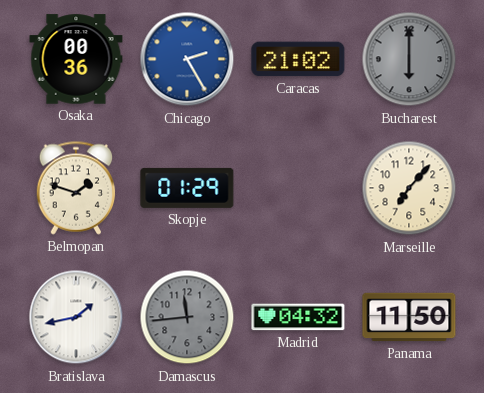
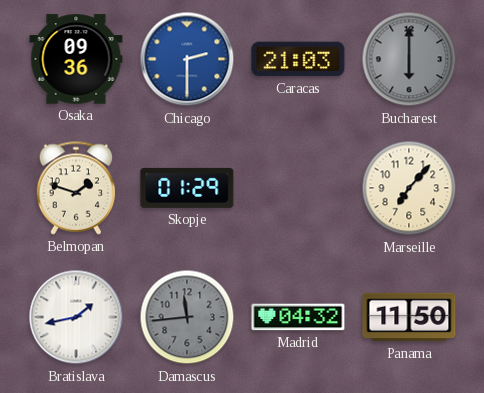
Osaka: 00:36 -> 09:36
Chicago: 2:25 -> 2:30
Caracas: 21:02 -> 21:03
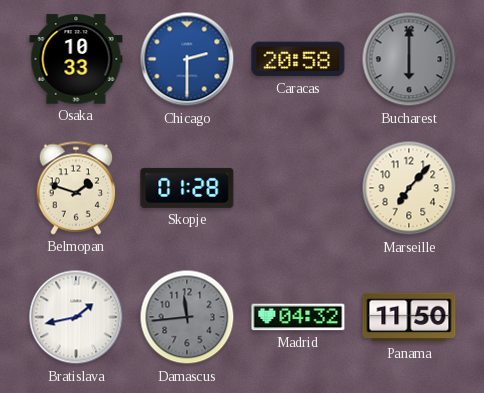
Osaka: 09:36 -> 10:33
Caracas: 21:03 -> 20:58
Skopje: 01:29 -> 01:28
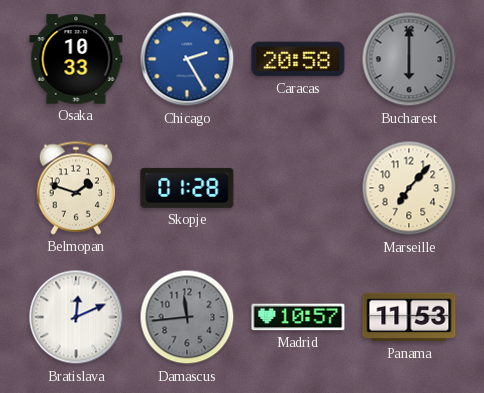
Chicago: 2:30 -> 2:25
Bratislava: 1:43 -> 12:11
Madrid: 04:32 -> 10:57
Panama: 11:50 -> 11:53
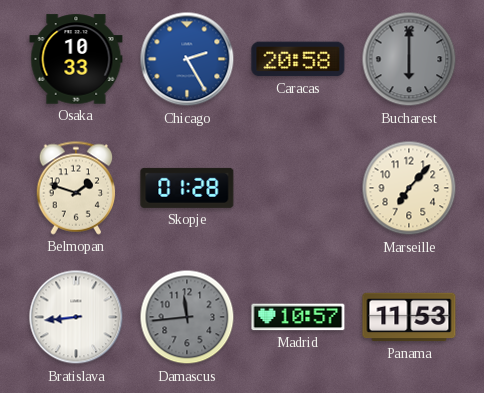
Bratislava: 12:11 -> 8:44
